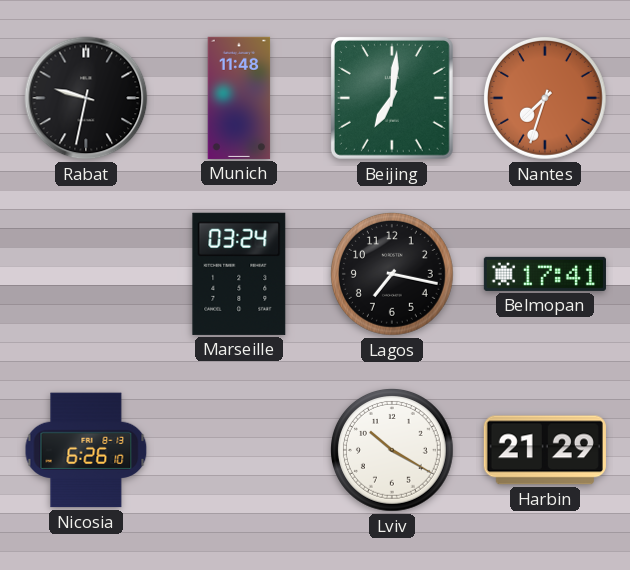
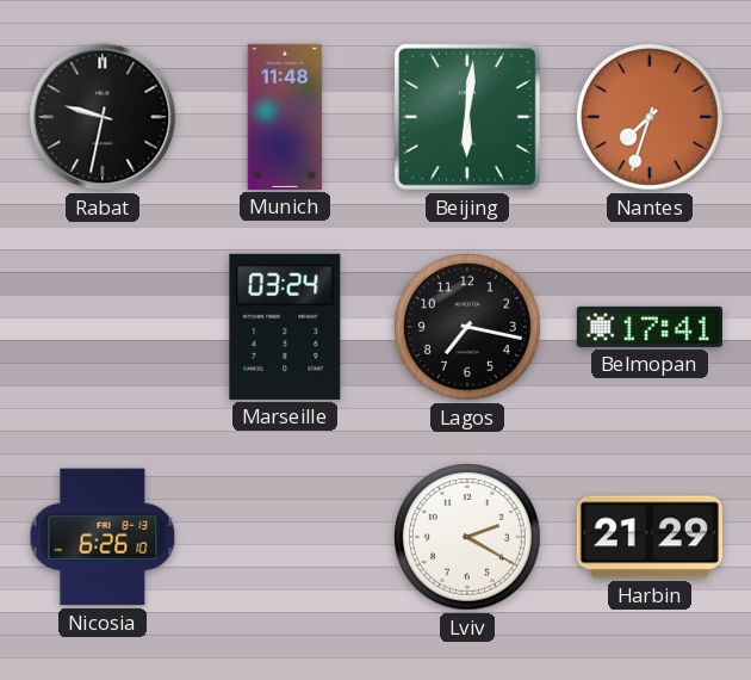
Beijing: 7:01 -> 6:01
Lviv: 10:20 -> 2:20
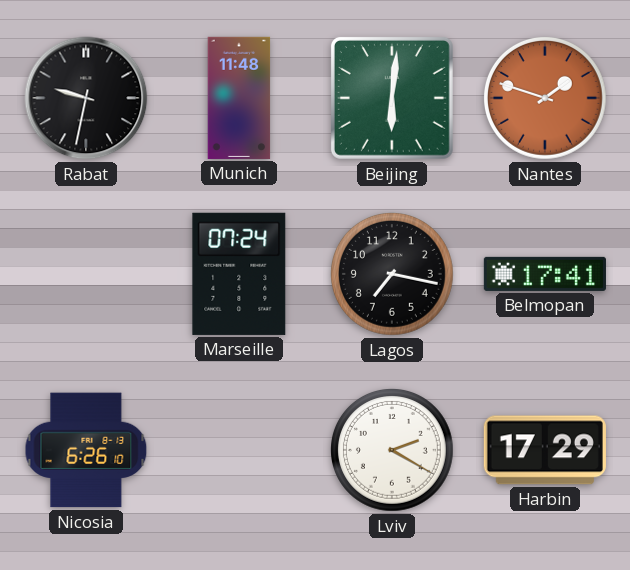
Nantes: 7:33 -> 1:48
Marseille: 03:24 -> 07:24
Harbin: 21:29 -> 17:29
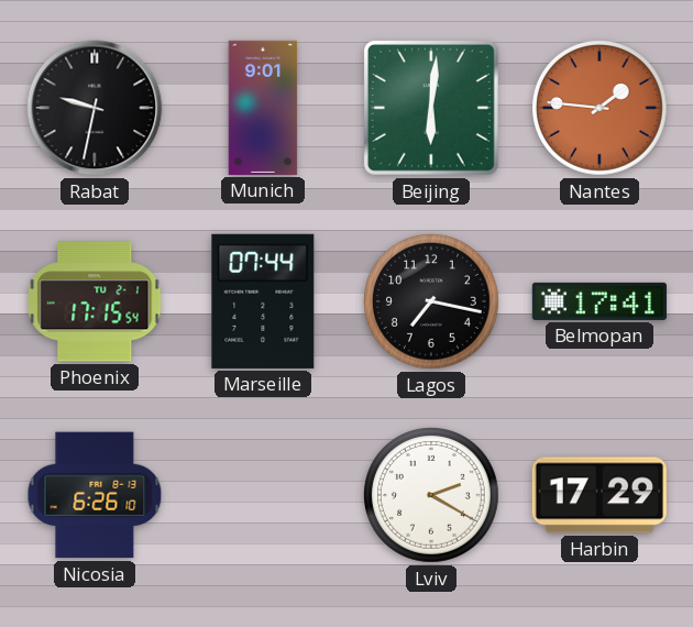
Munich: 11:48 -> 9:01
Nantes: 1:48 -> 1:46
Phoenix: none -> 17:15
Marseille: 07:24 -> 07:44
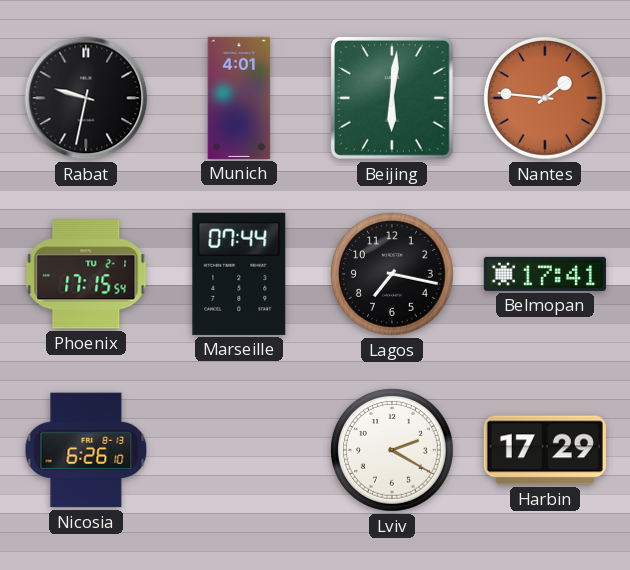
Munich: 9:01 -> 4:01
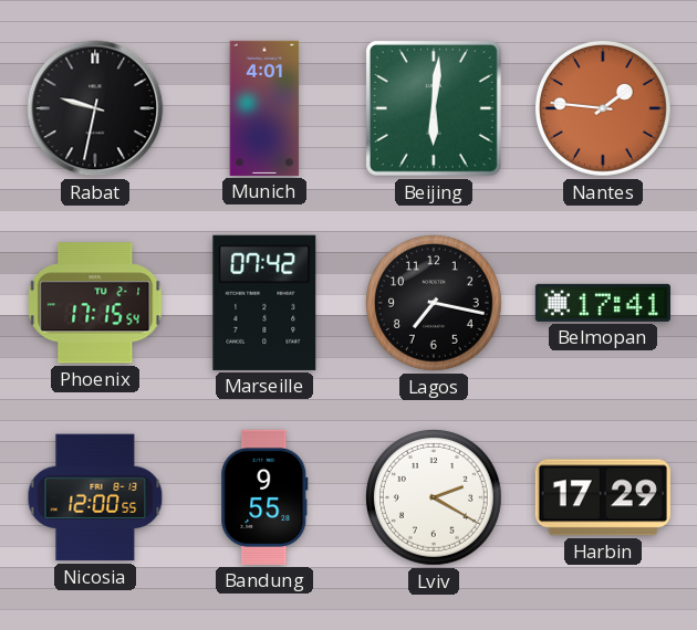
Marseille: 07:44 -> 07:42
Nicosia: 6:26 -> 12:00
Bandung: none -> 9:55
